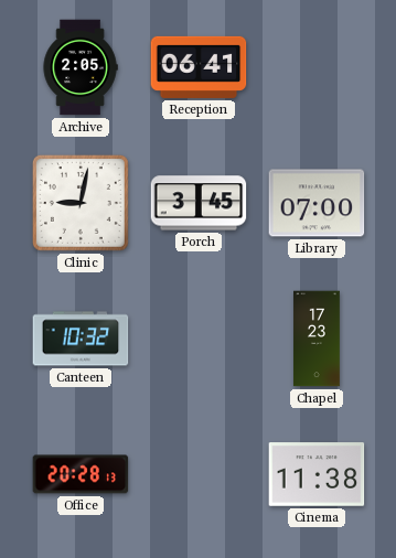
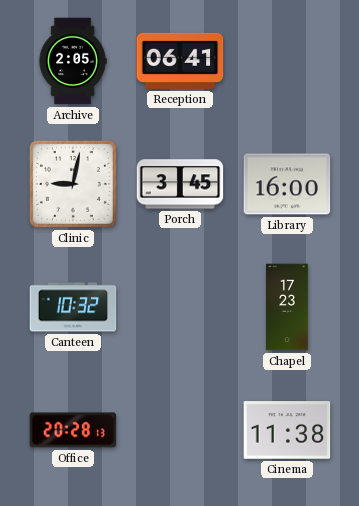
Library: 07:00 -> 16:00
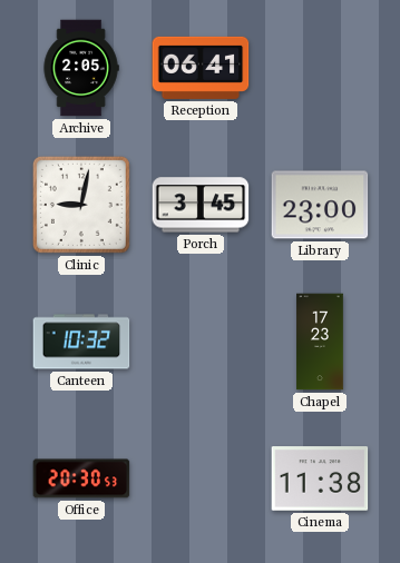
Library: 16:00 -> 23:00
Office: 20:28 -> 20:30
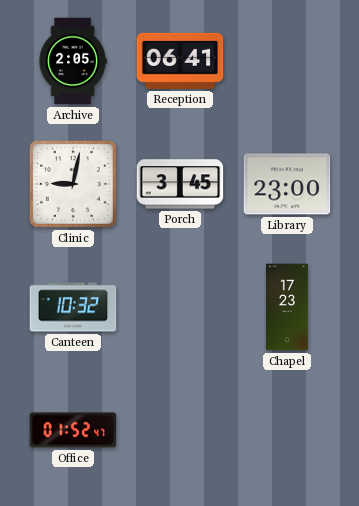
Office: 20:30 -> 01:52
Cinema: 11:38 -> none
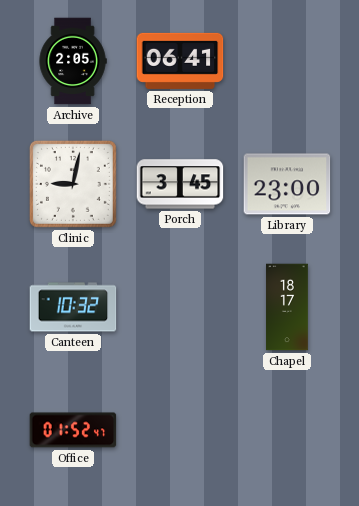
Chapel: 17:23 -> 18:17
